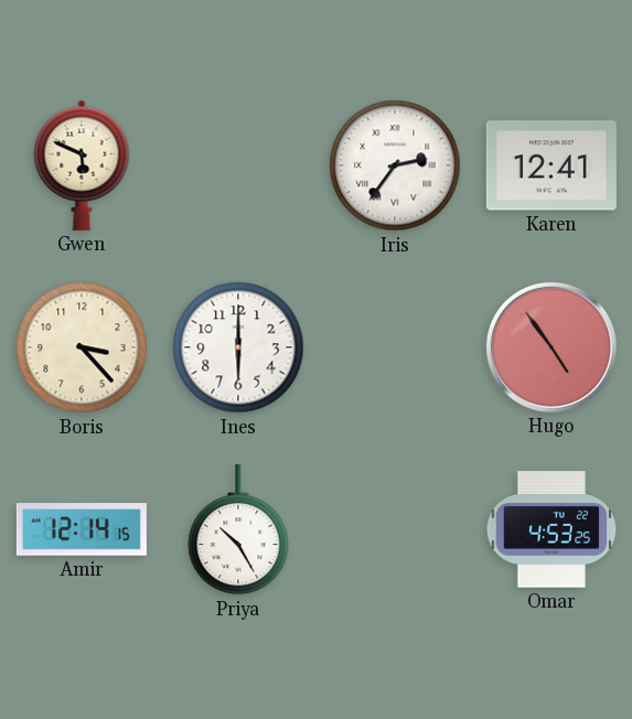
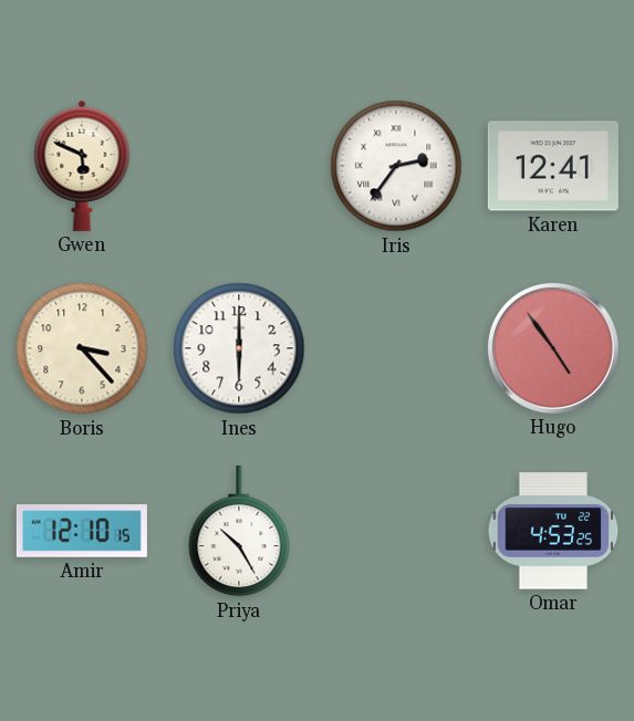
Amir: 12:14 -> 12:10
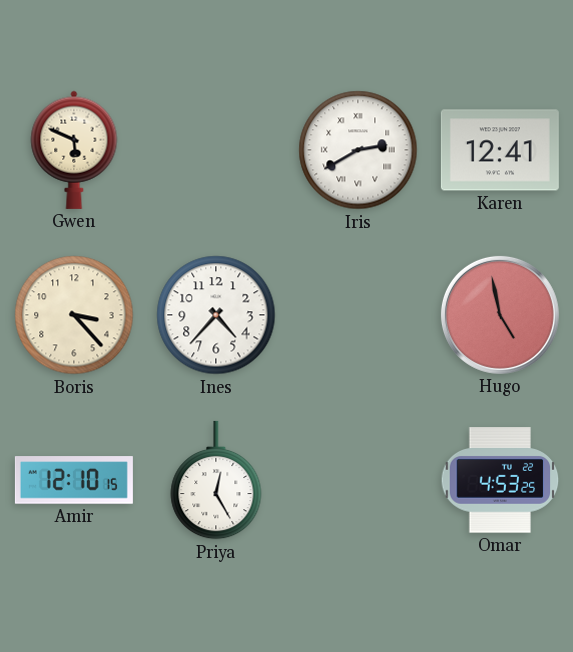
Iris: 2:36 -> 2:40
Ines: 6:00 -> 4:37
Hugo: 4:54 -> 4:58
Priya: 10:25 -> 12:25
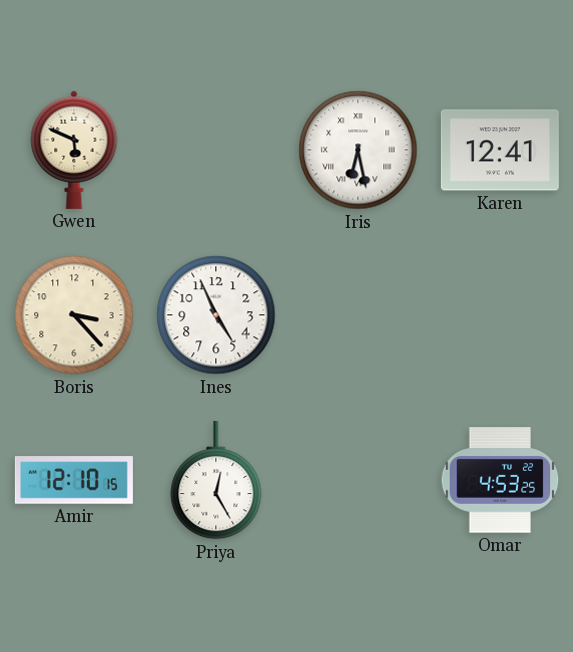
Iris: 2:40 -> 6:28
Ines: 4:37 -> 4:56
Hugo: 4:58 -> none
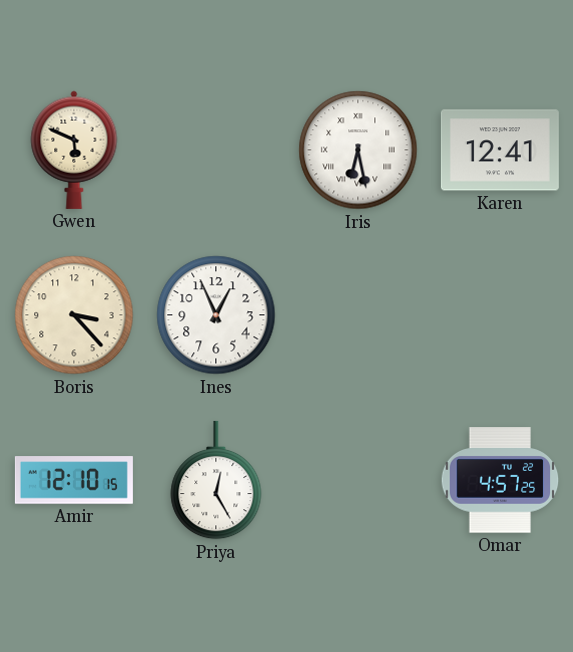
Ines: 4:56 -> 12:56
Omar: 4:53 -> 4:57
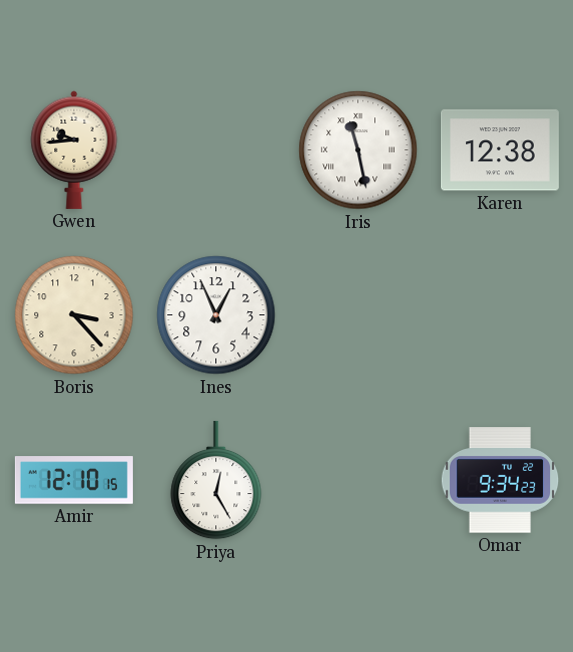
Gwen: 5:49 -> 9:44
Iris: 6:28 -> 11:28
Karen: 12:41 -> 12:38
Omar: 4:57 -> 9:34
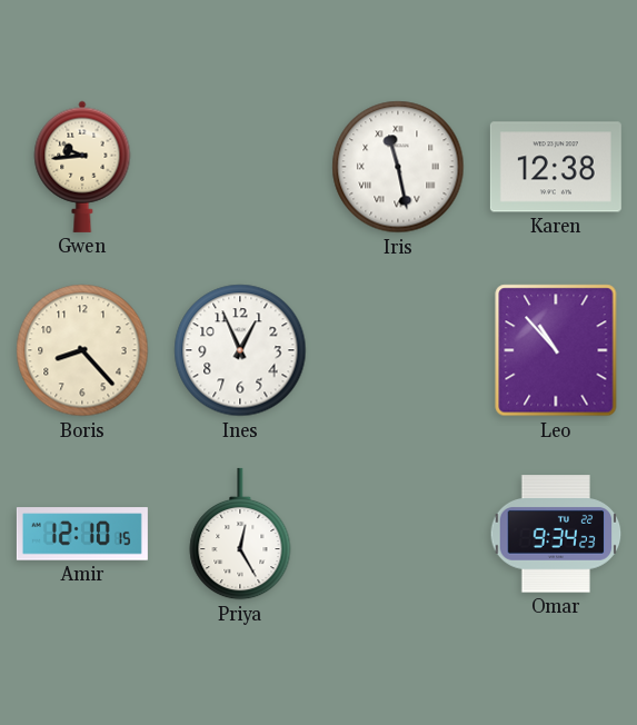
Boris: 3:23 -> 8:23
Leo: none -> 10:53
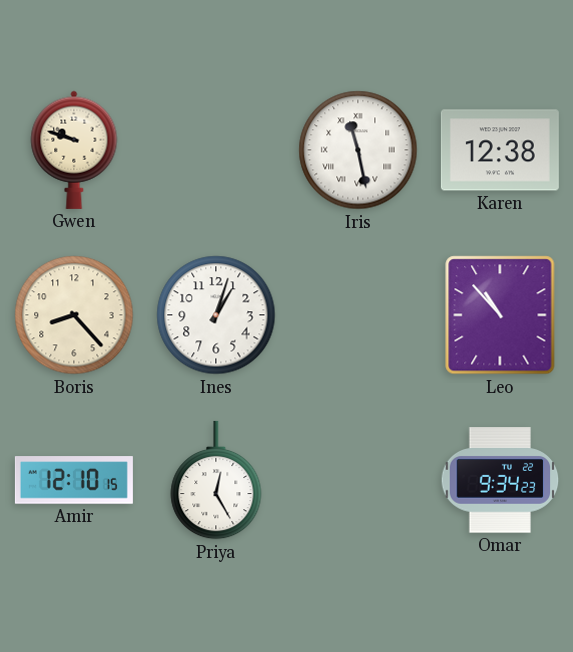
Gwen: 9:44 -> 9:48
Ines: 12:56 -> 1:03
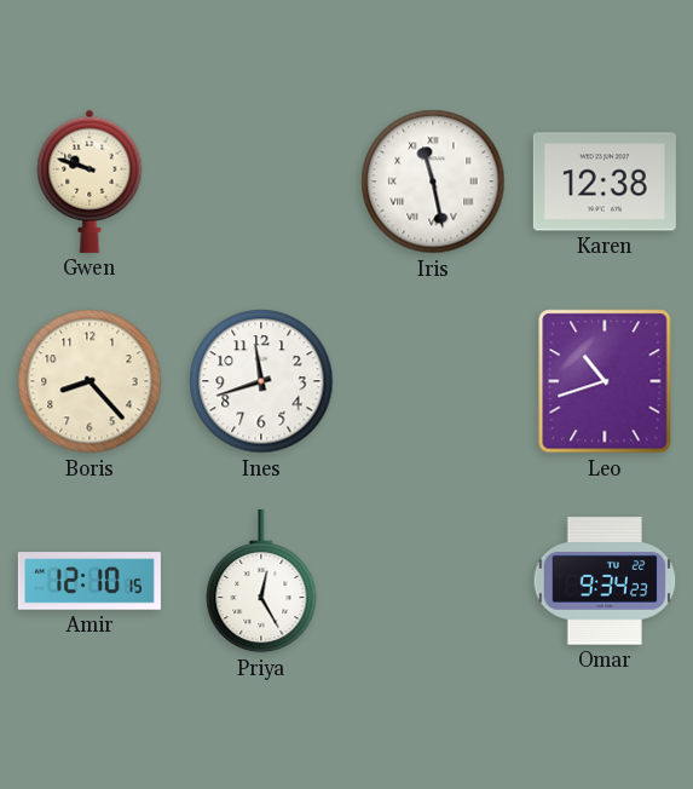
Ines: 1:03 -> 11:42
Leo: 10:53 -> 10:42
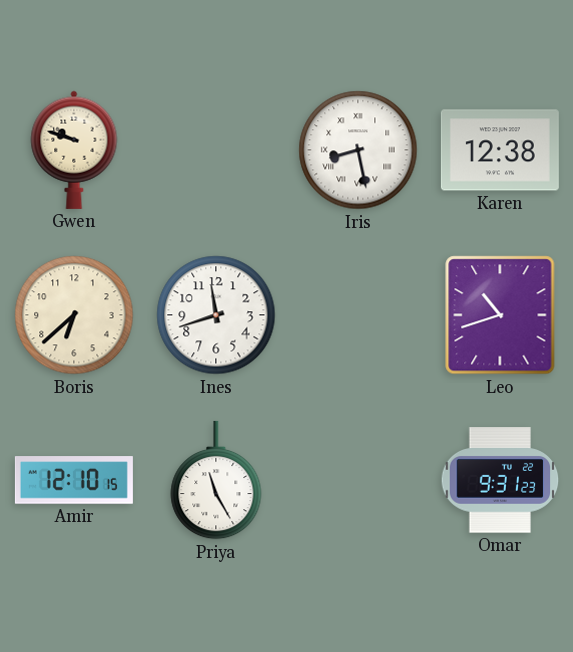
Iris: 11:28 -> 8:28
Boris: 8:23 -> 6:38
Priya: 12:25 -> 11:25
Omar: 9:34 -> 9:31
